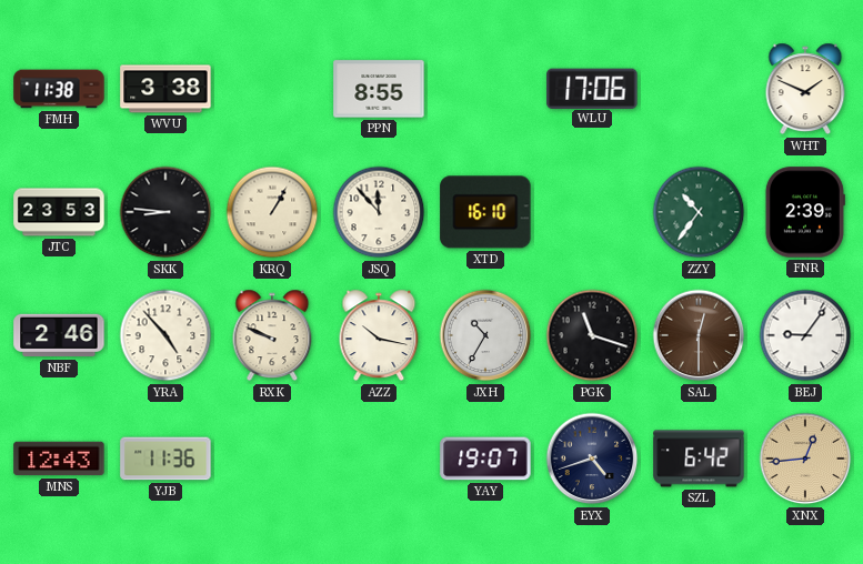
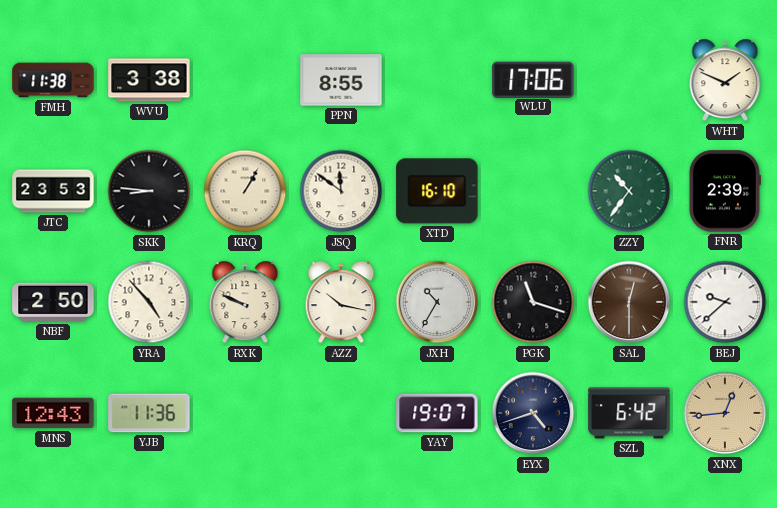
JSQ: 11:53 -> 11:51
NBF: 2:46 -> 2:50
BEJ: 9:06 -> 9:38
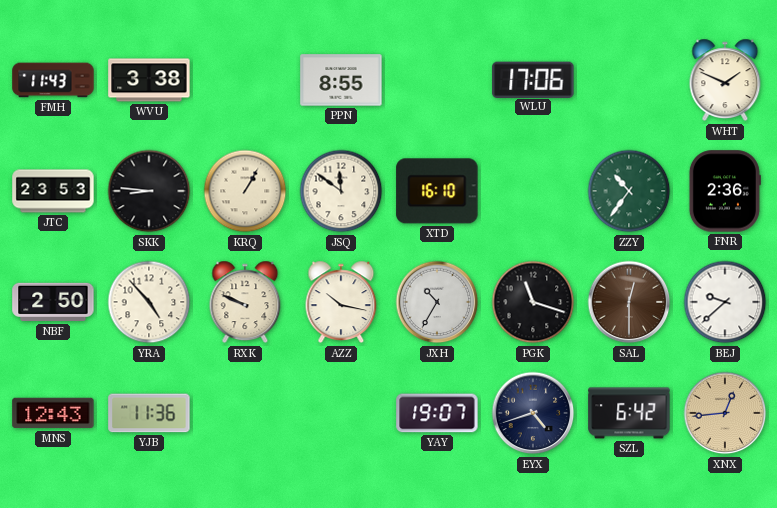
FMH: 11:38 -> 11:43
FNR: 2:39 -> 2:36
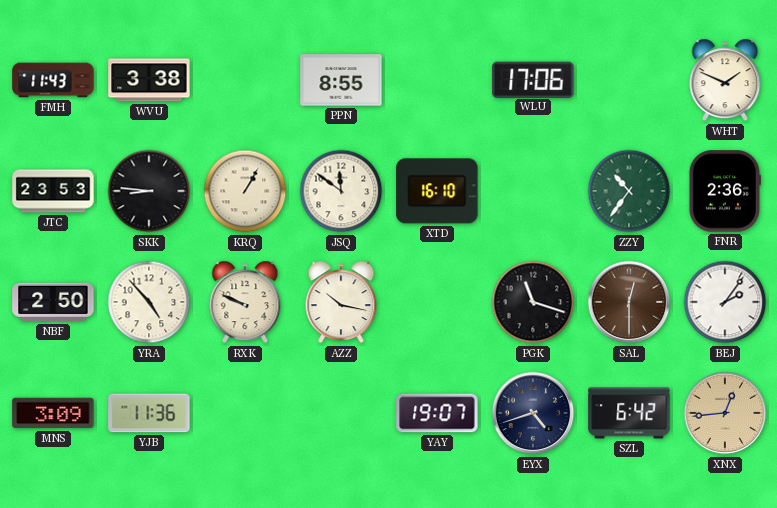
JXH: 10:35 -> none
BEJ: 9:38 -> 2:06
MNS: 12:43 -> 3:09
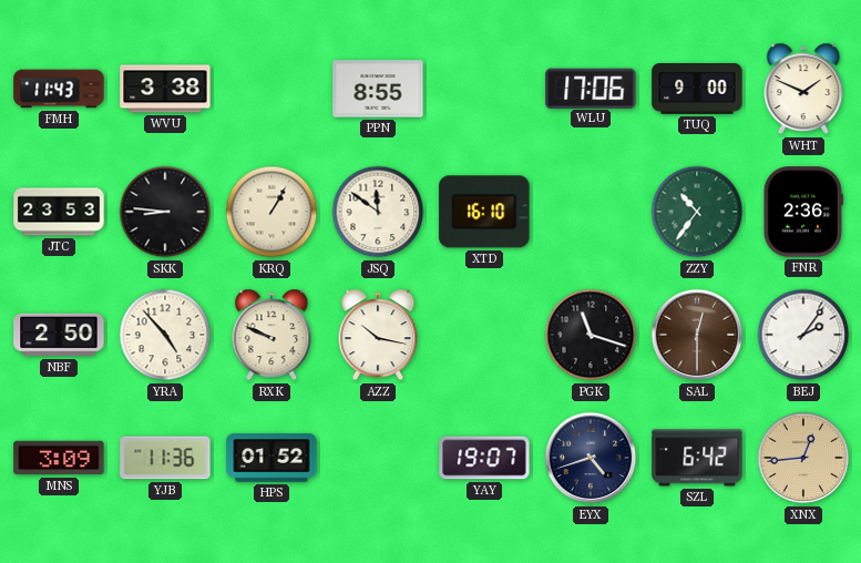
TUQ: none -> 9:00
HPS: none -> 01:52
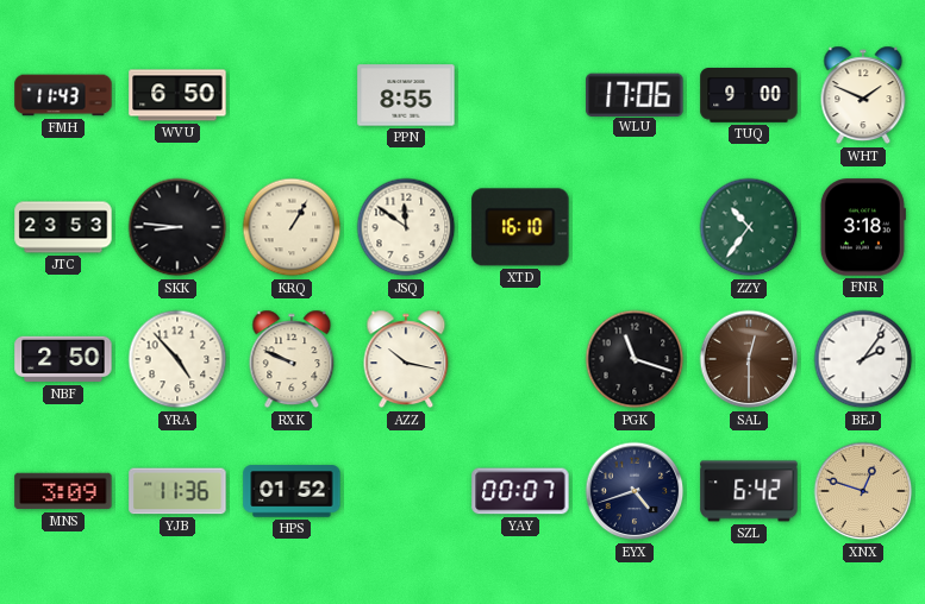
WVU: 3:38 -> 6:50
FNR: 2:36 -> 3:18
YAY: 19:07 -> 00:07
XNX: 12:44 -> 12:48
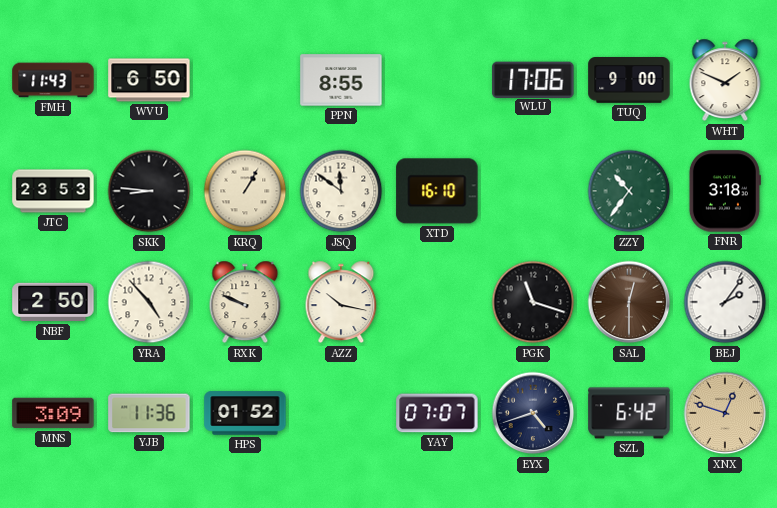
YAY: 00:07 -> 07:07
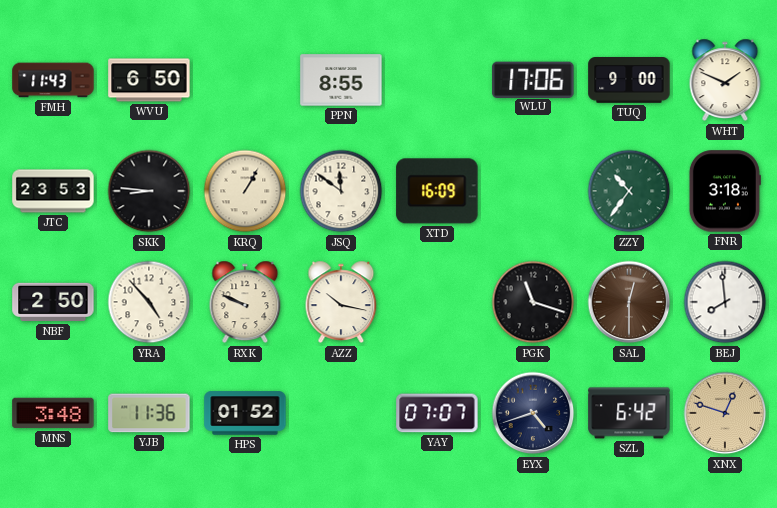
XTD: 16:10 -> 16:09
BEJ: 2:06 -> 7:59
MNS: 3:09 -> 3:48
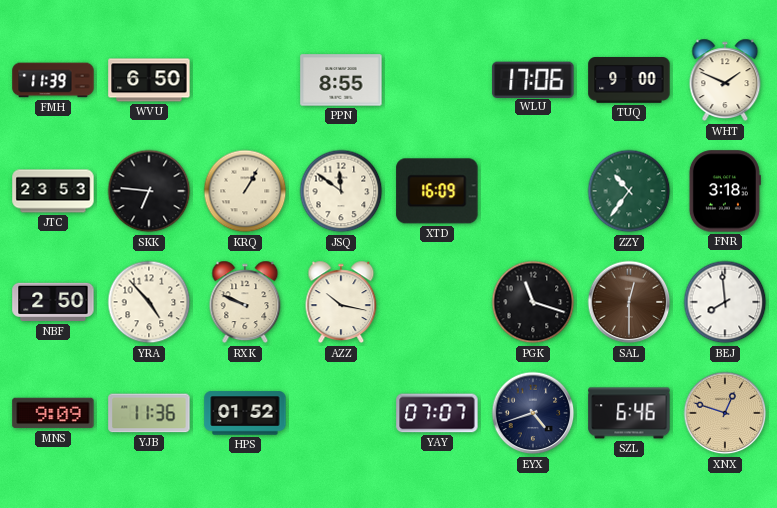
FMH: 11:43 -> 11:39
SKK: 8:46 -> 6:46
MNS: 3:48 -> 9:09
SZL: 6:42 -> 6:46
